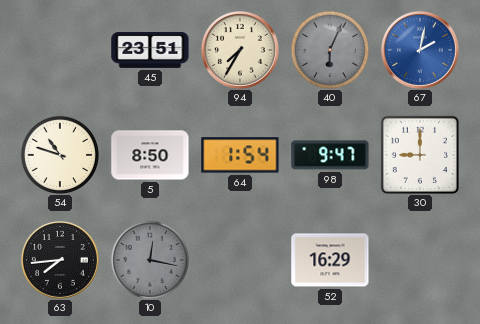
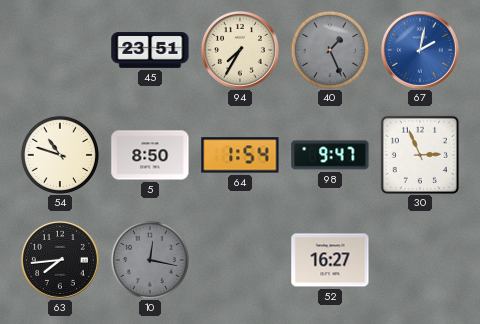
40: 6:04 -> 1:26
30: 9:00 -> 2:56
52: 16:29 -> 16:27
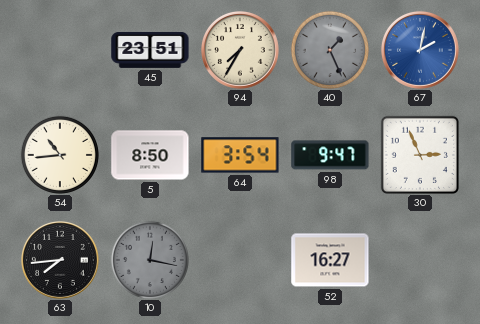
54: 10:48 -> 10:44
64: 1:54 -> 3:54
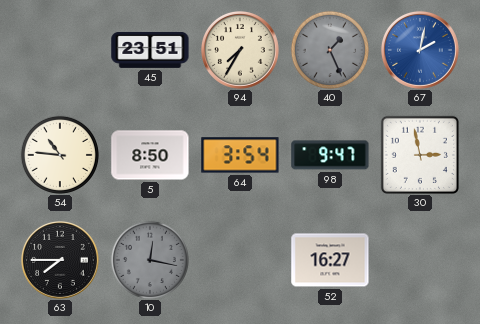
54: 10:44 -> 10:46
30: 2:56 -> 2:58
63: 7:44 -> 7:45
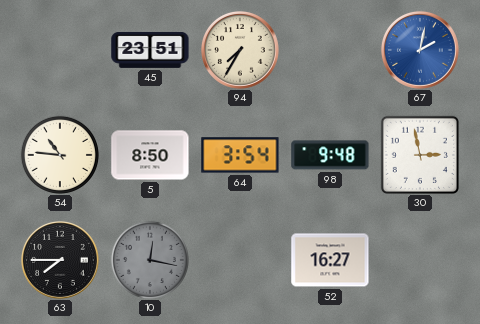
40: 1:26 -> none
98: 9:47 -> 9:48
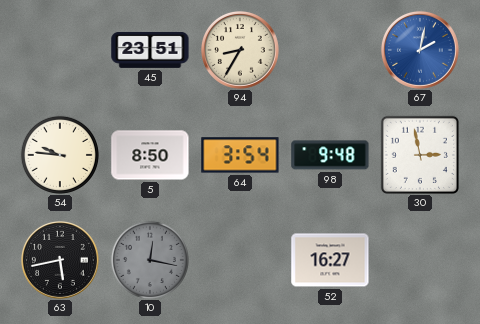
94: 7:35 -> 8:35
54: 10:46 -> 9:46
63: 7:45 -> 5:43
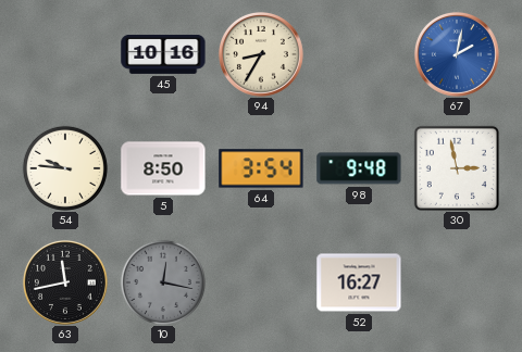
45: 23:51 -> 10:16
63: 5:43 -> 11:43
